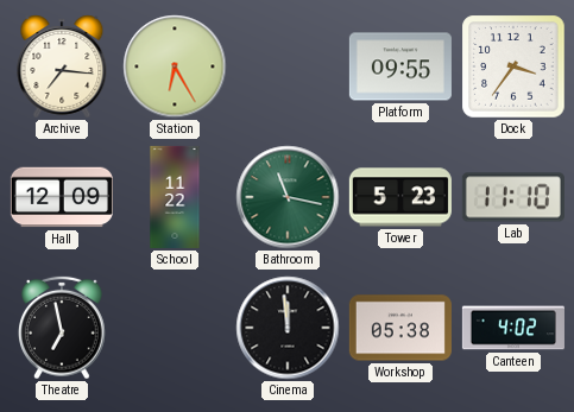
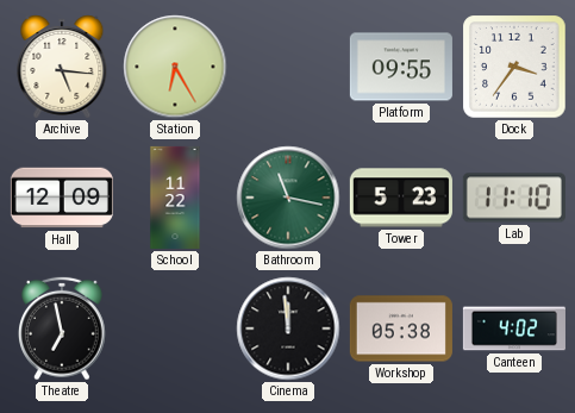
Archive: 7:16 -> 5:16
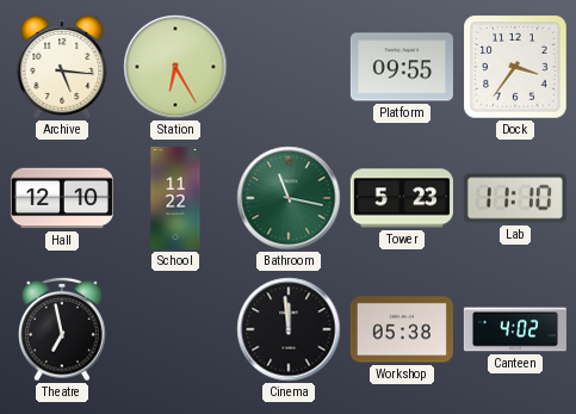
Hall: 12:09 -> 12:10
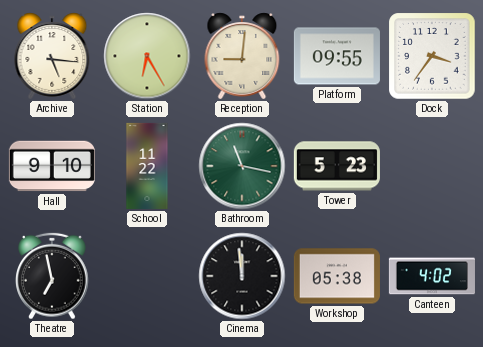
Reception: none -> 9:01
Hall: 12:10 -> 9:10
Lab: 11:10 -> none
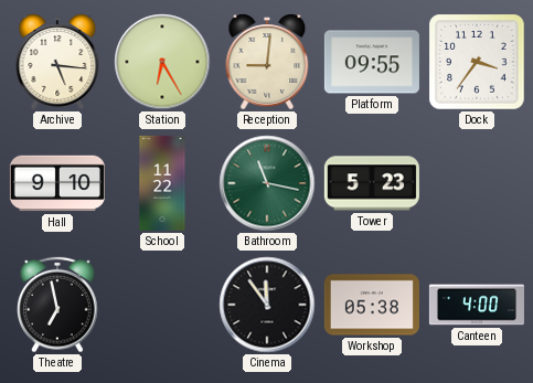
Cinema: 11:59 -> 11:54
Canteen: 4:02 -> 4:00
